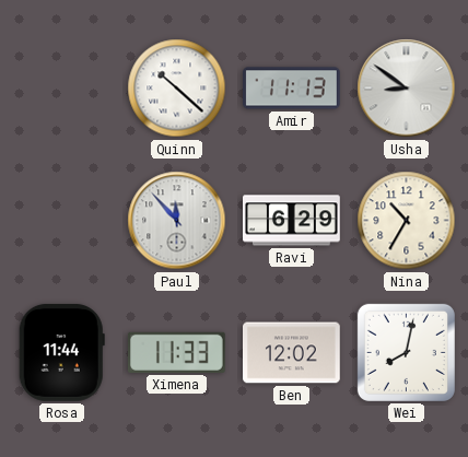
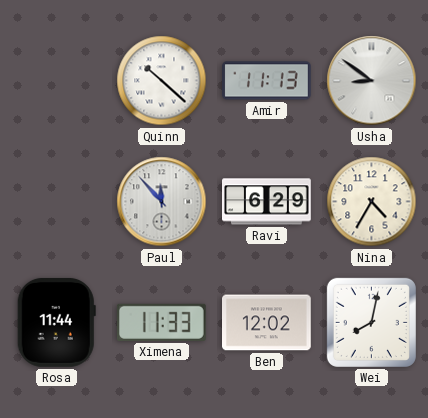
Nina: 10:35 -> 4:35
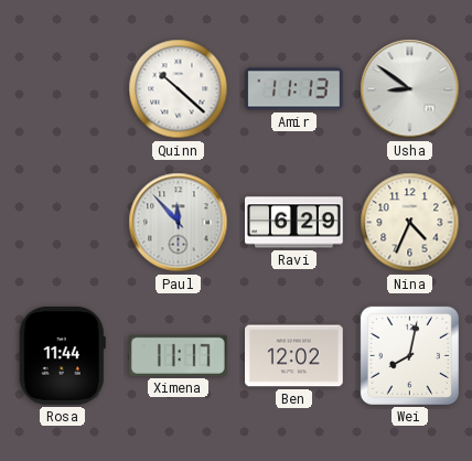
Nina: 4:35 -> 4:34
Ximena: 11:33 -> 11:17
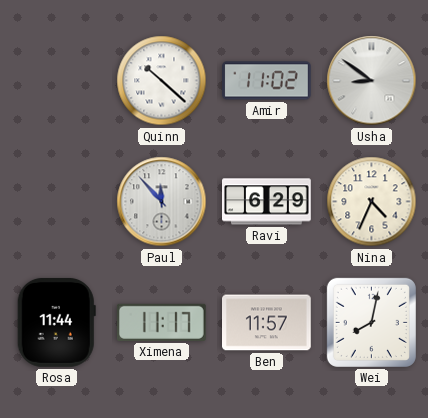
Amir: 11:13 -> 11:02
Ben: 12:02 -> 11:57
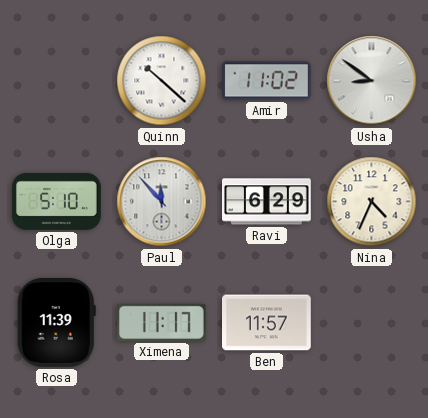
Olga: none -> 5:10
Rosa: 11:44 -> 11:39
Wei: 8:02 -> none
